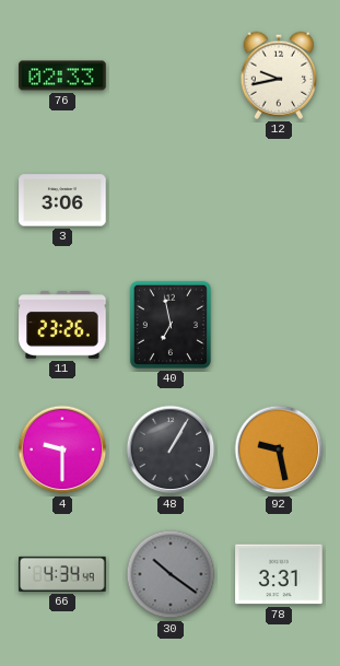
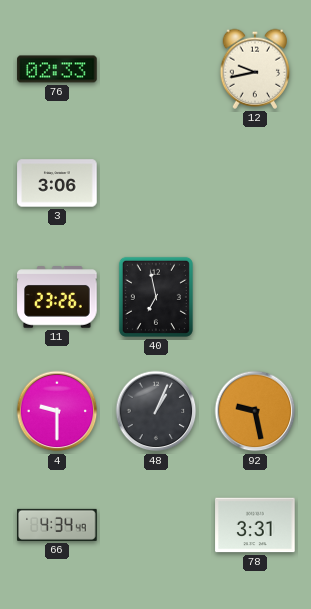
48: 1:05 -> 1:04
30: 10:21 -> none
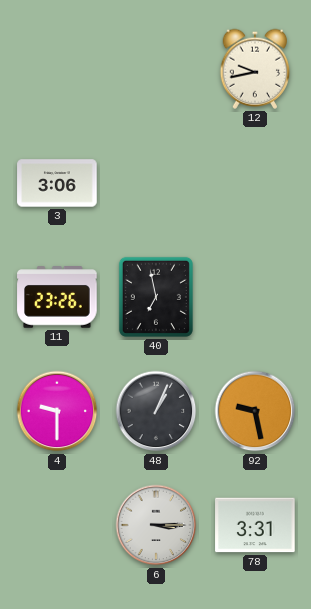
76: 02:33 -> none
66: 4:34 -> none
6: none -> 3:15
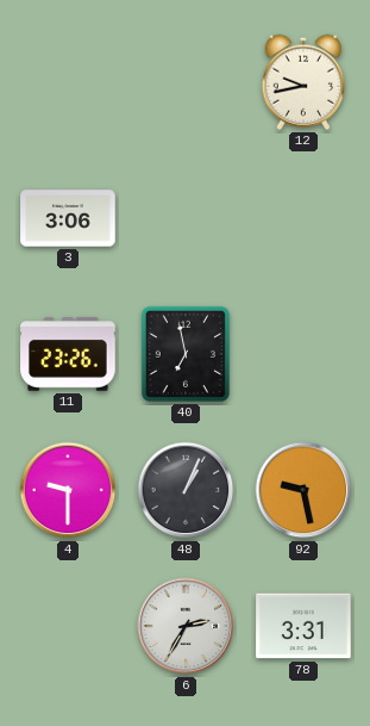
6: 3:15 -> 2:35
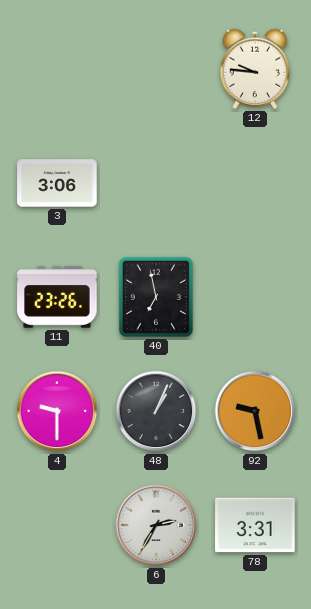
12: 9:43 -> 9:46
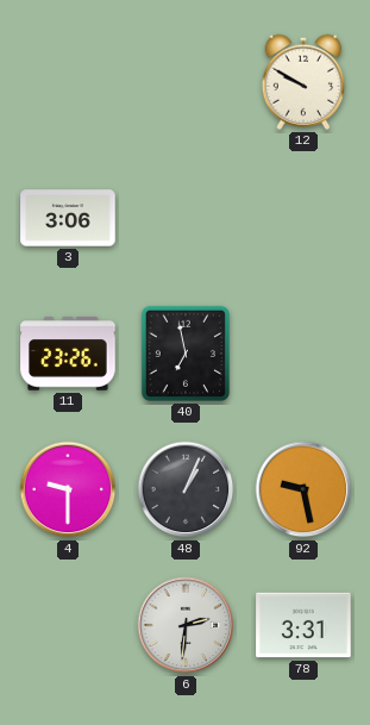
12: 9:46 -> 9:50
6: 2:35 -> 2:31
